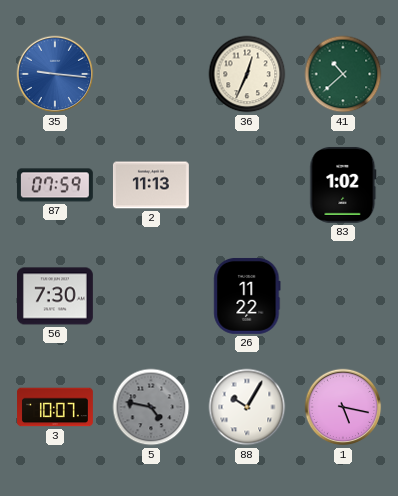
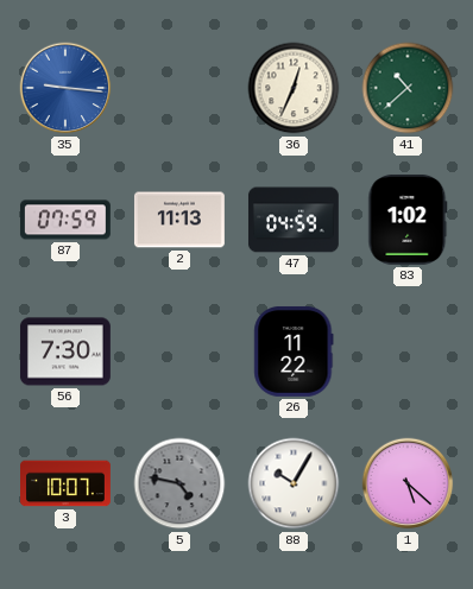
47: none -> 04:59
1: 5:17 -> 5:22
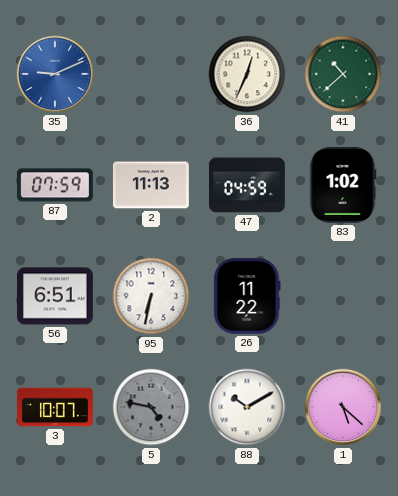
35: 9:16 -> 9:11
56: 7:30 -> 6:51
95: none -> 6:32
88: 10:05 -> 10:10
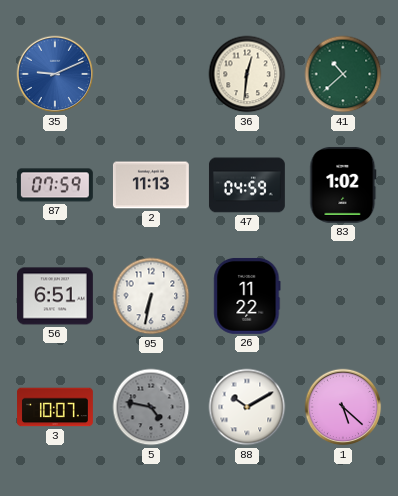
36: 12:34 -> 12:31
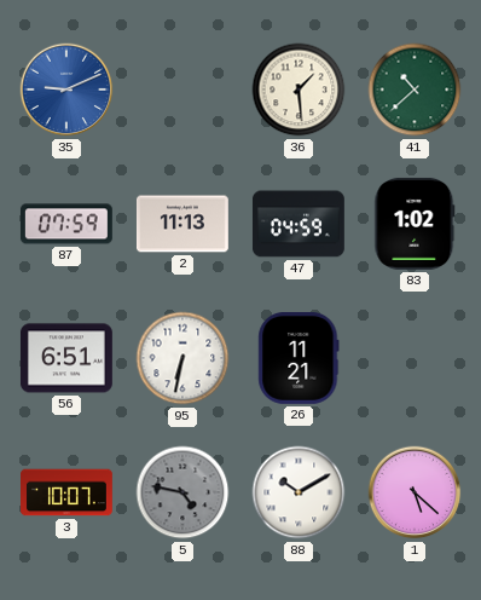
36: 12:31 -> 1:29
26: 11:22 -> 11:21
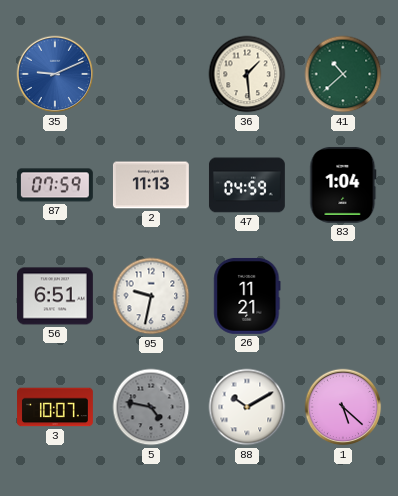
83: 1:02 -> 1:04
95: 6:32 -> 9:32
